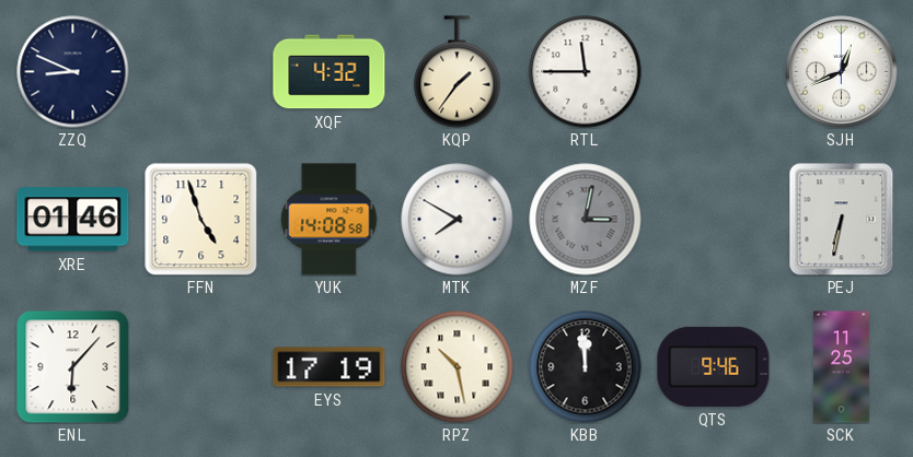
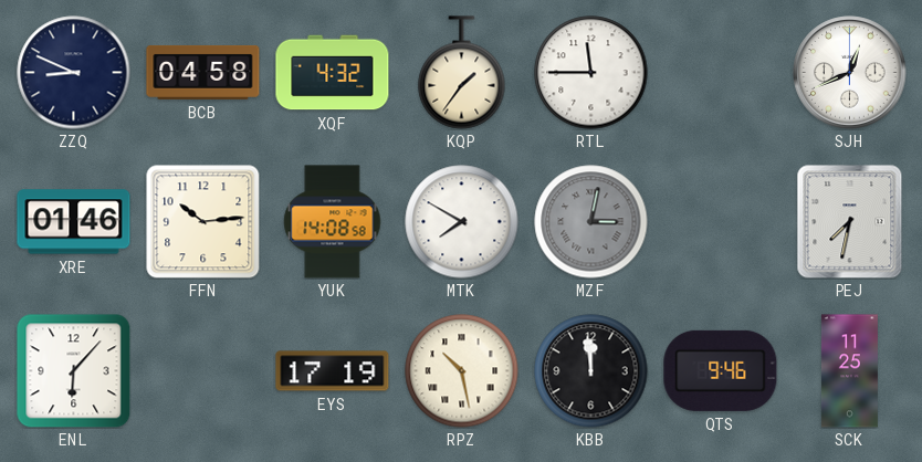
BCB: none -> 04:58
FFN: 4:57 -> 10:14
PEJ: 6:32 -> 7:32
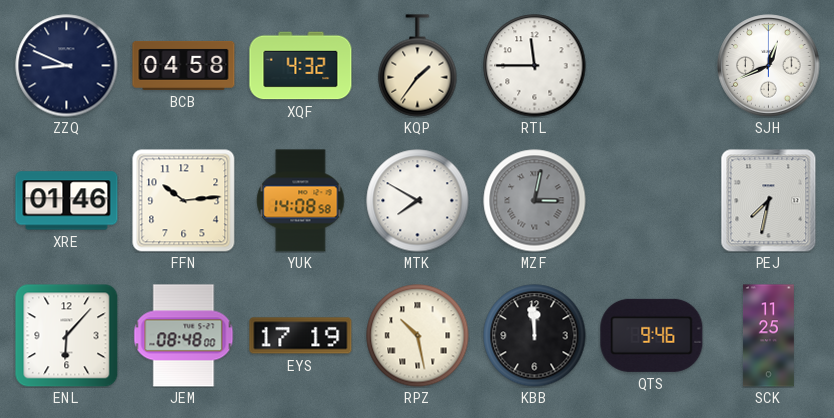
JEM: none -> 08:48
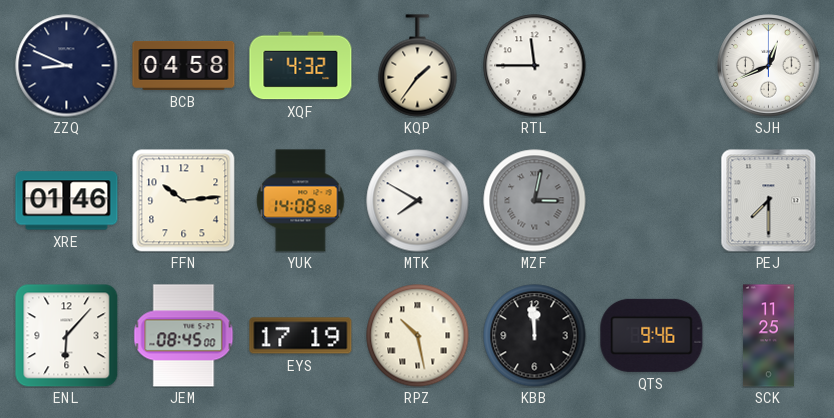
PEJ: 7:32 -> 7:30
JEM: 08:48 -> 08:45
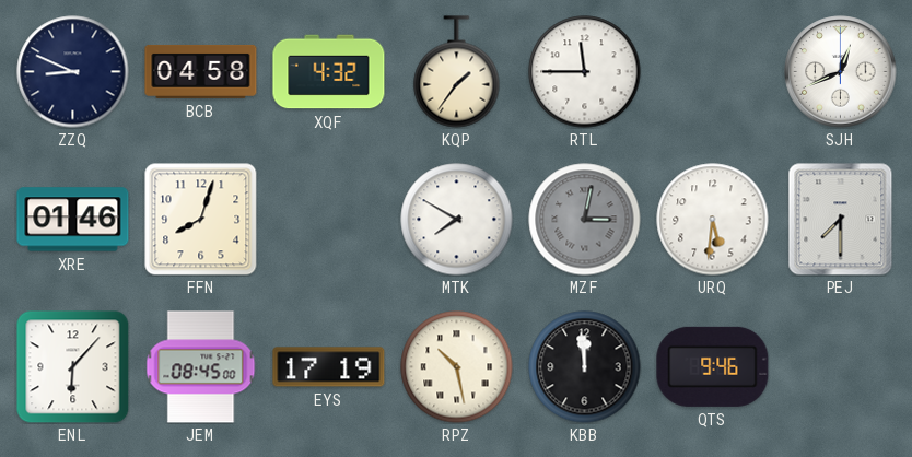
FFN: 10:14 -> 8:03
YUK: 14:08 -> none
URQ: none -> 5:31
SCK: 11:25 -> none
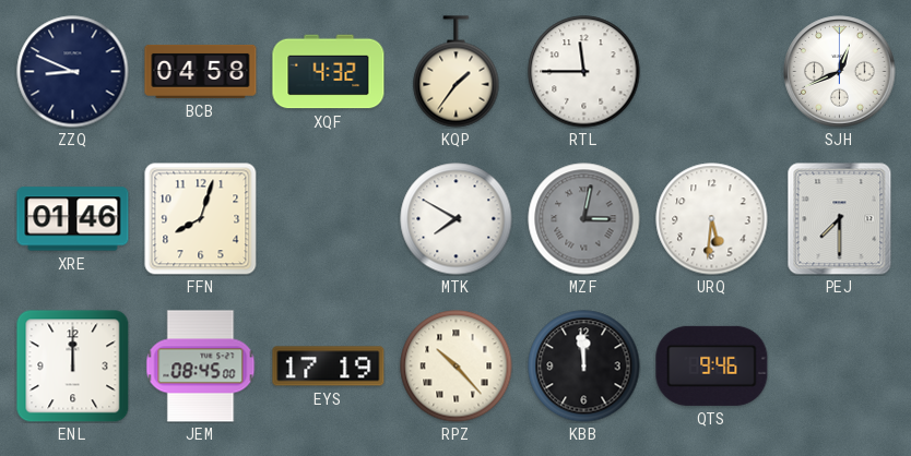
ENL: 6:07 -> 12:00
RPZ: 10:28 -> 10:23
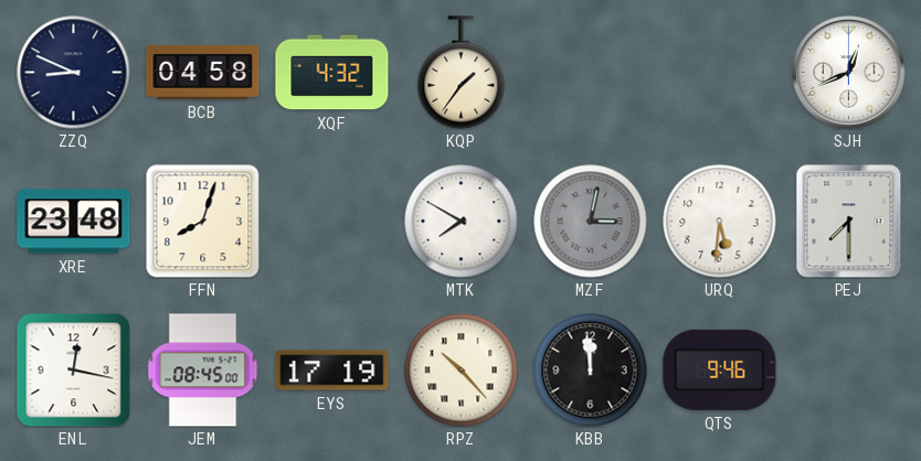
RTL: 11:45 -> none
XRE: 01:46 -> 23:48
ENL: 12:00 -> 12:17
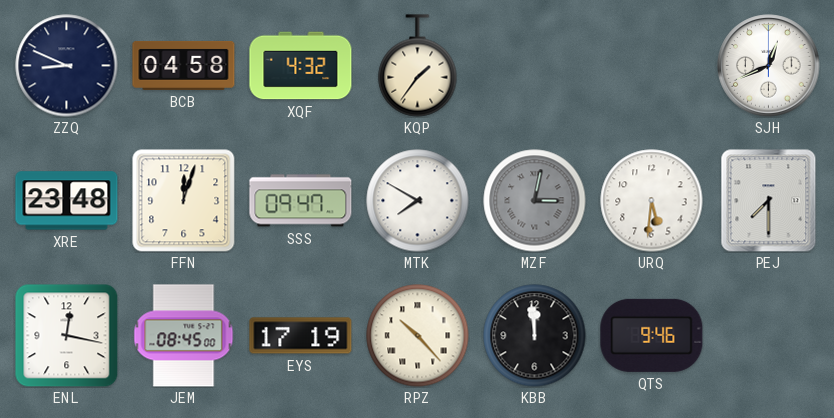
FFN: 8:03 -> 12:03
SSS: none -> 09:47
